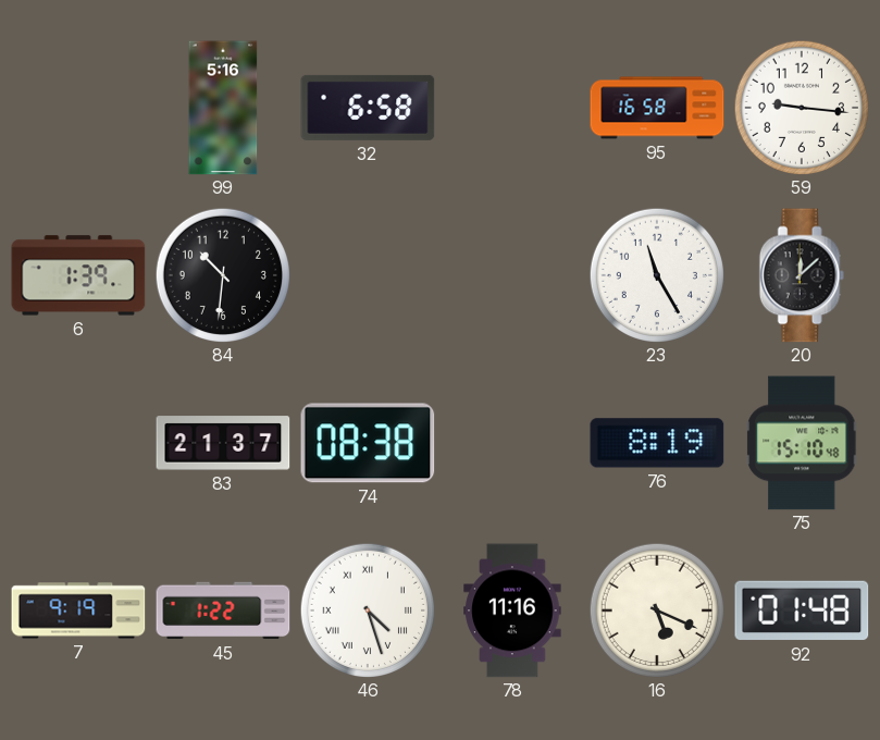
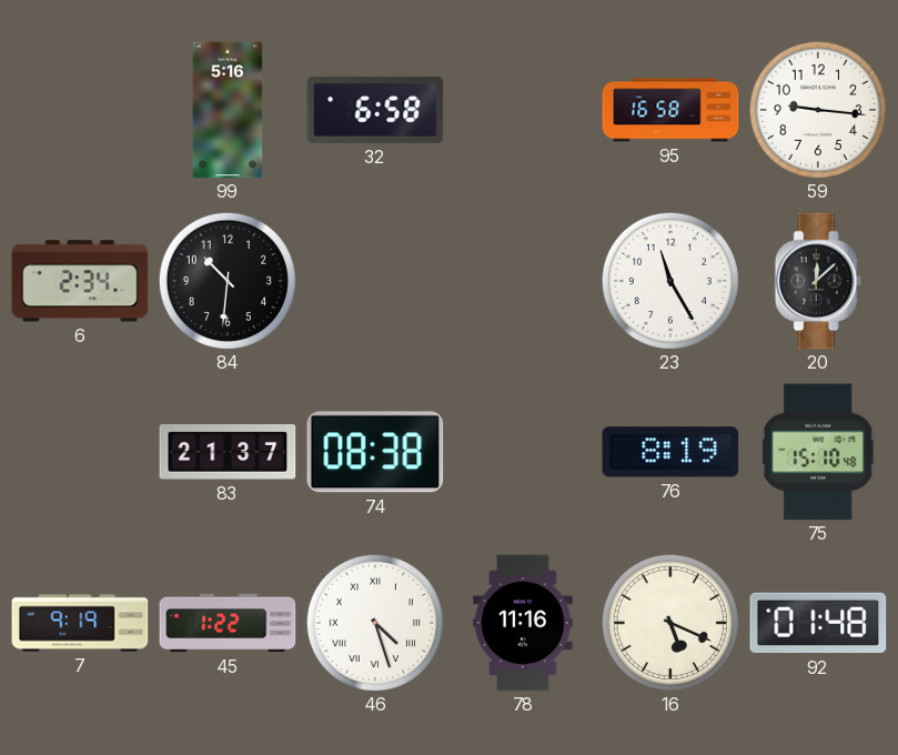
6: 1:39 -> 2:34
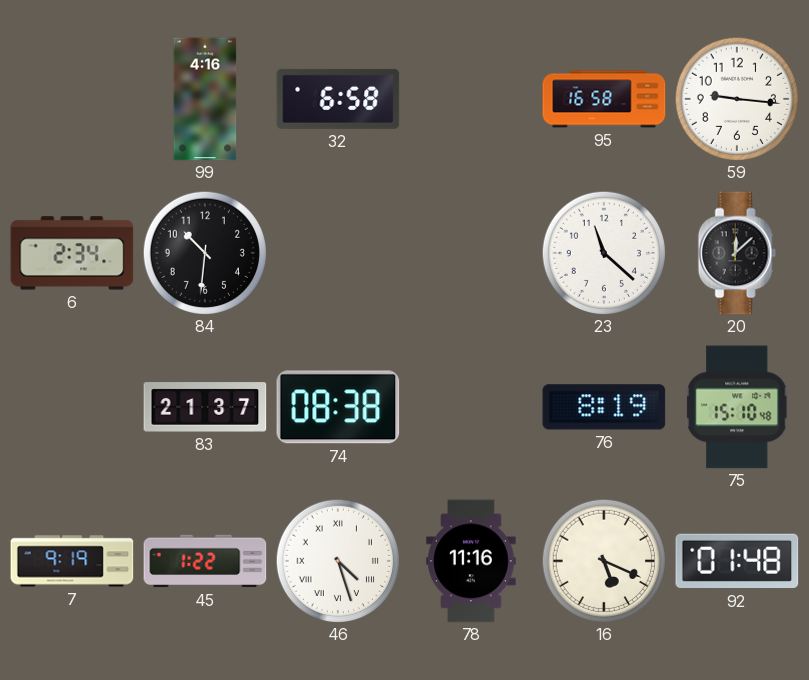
99: 5:16 -> 4:16
23: 11:25 -> 11:22
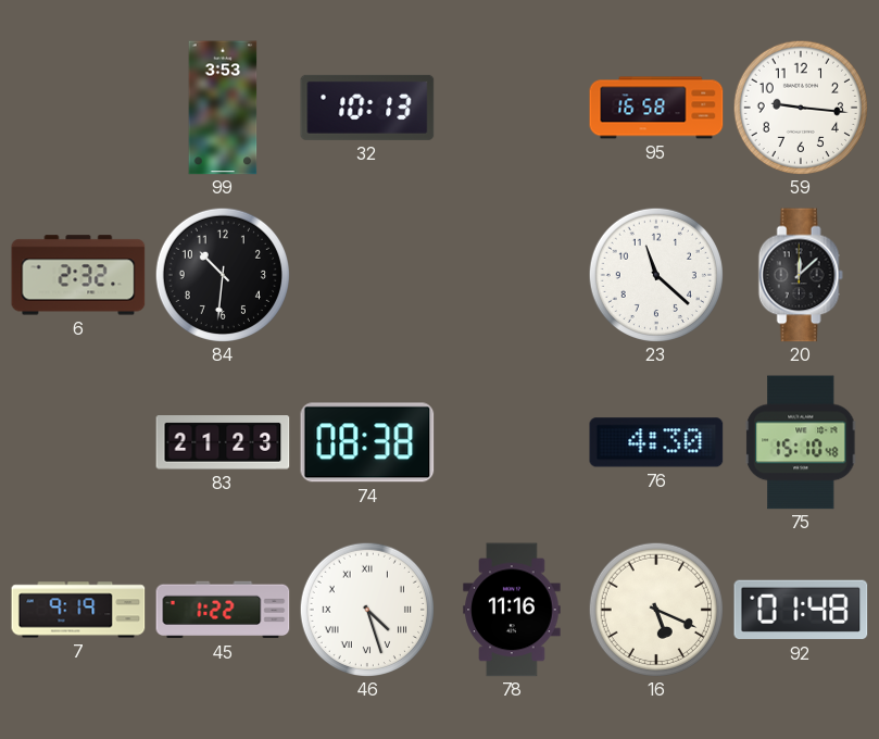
99: 4:16 -> 3:53
32: 6:58 -> 10:13
6: 2:34 -> 2:32
83: 21:37 -> 21:23
76: 8:19 -> 4:30
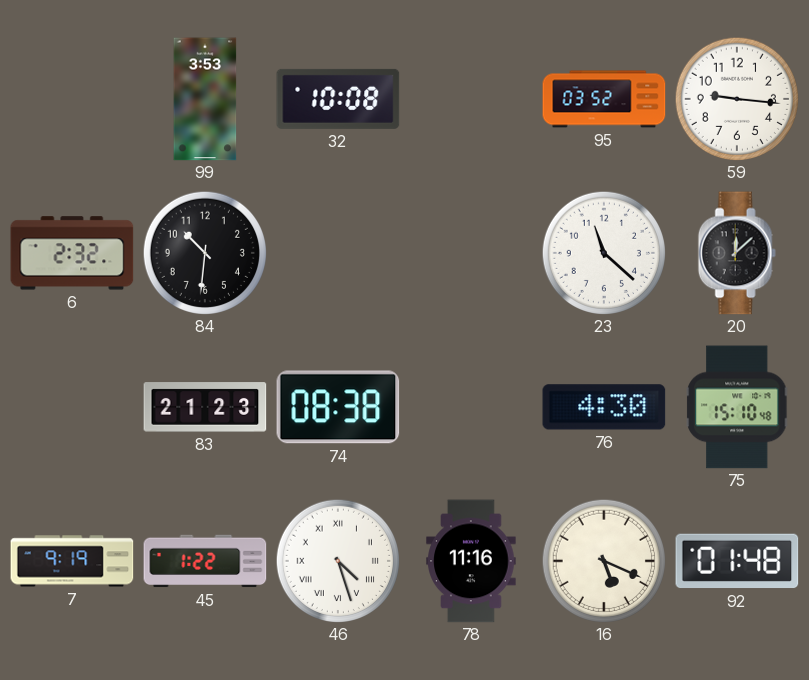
32: 10:13 -> 10:08
95: 16:58 -> 03:52
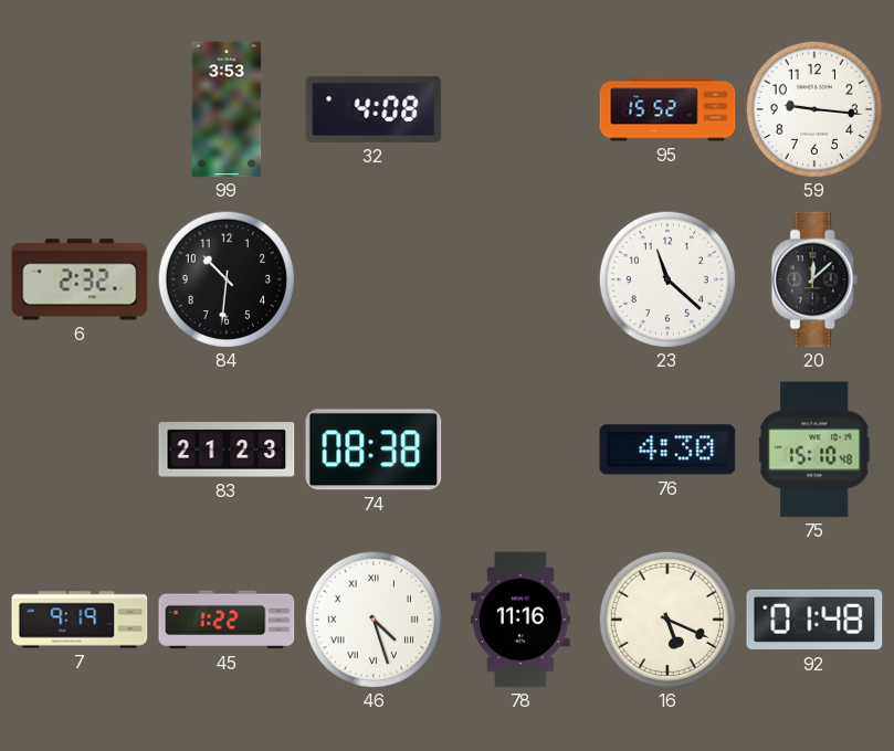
32: 10:08 -> 4:08
95: 03:52 -> 15:52
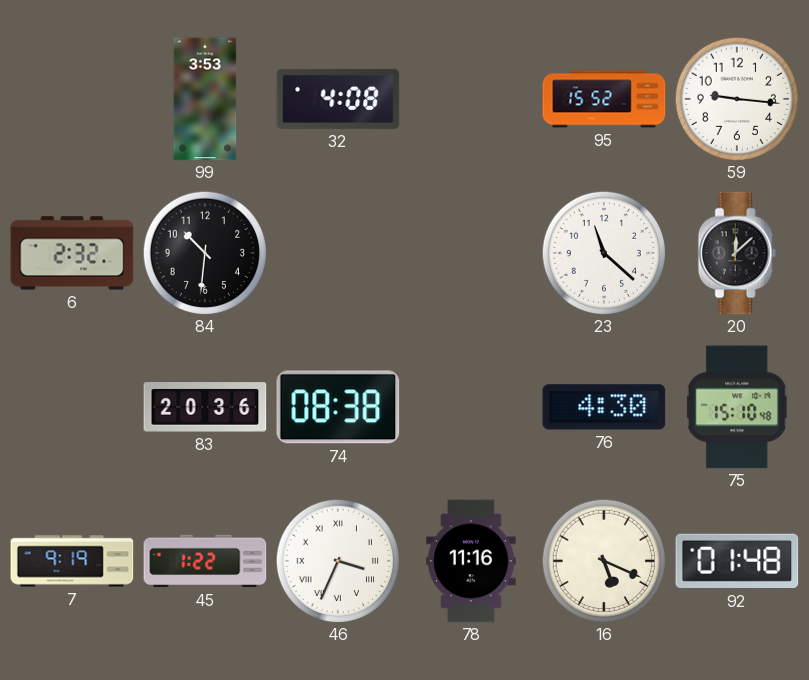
83: 21:23 -> 20:36
46: 4:27 -> 3:34
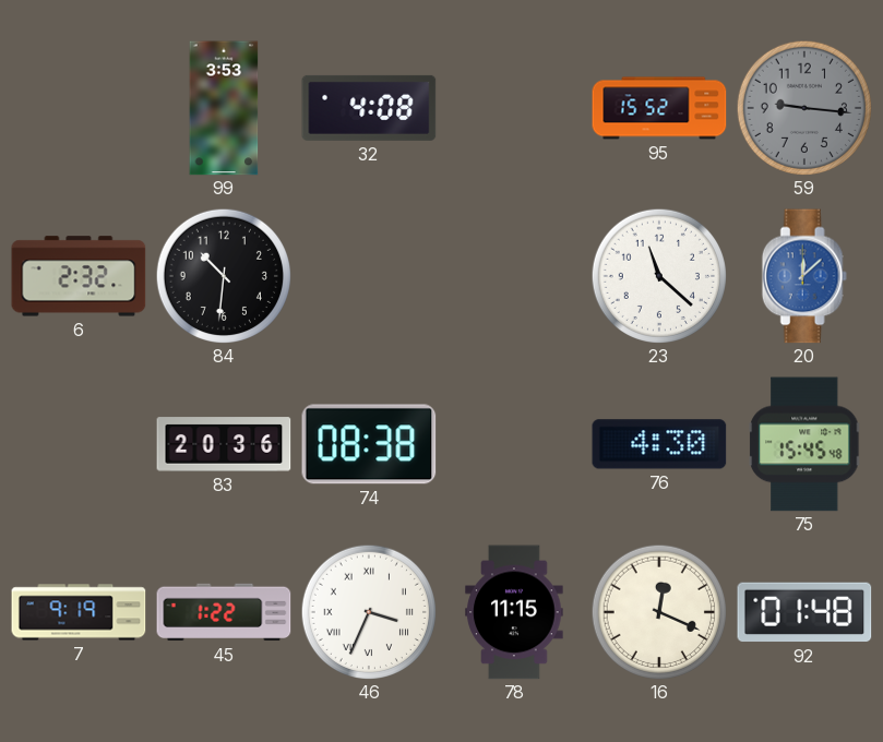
59 dial: white -> grey
20 dial: black -> blue
75: 15:10 -> 15:45
78: 11:16 -> 11:15
16: 5:19 -> 12:19
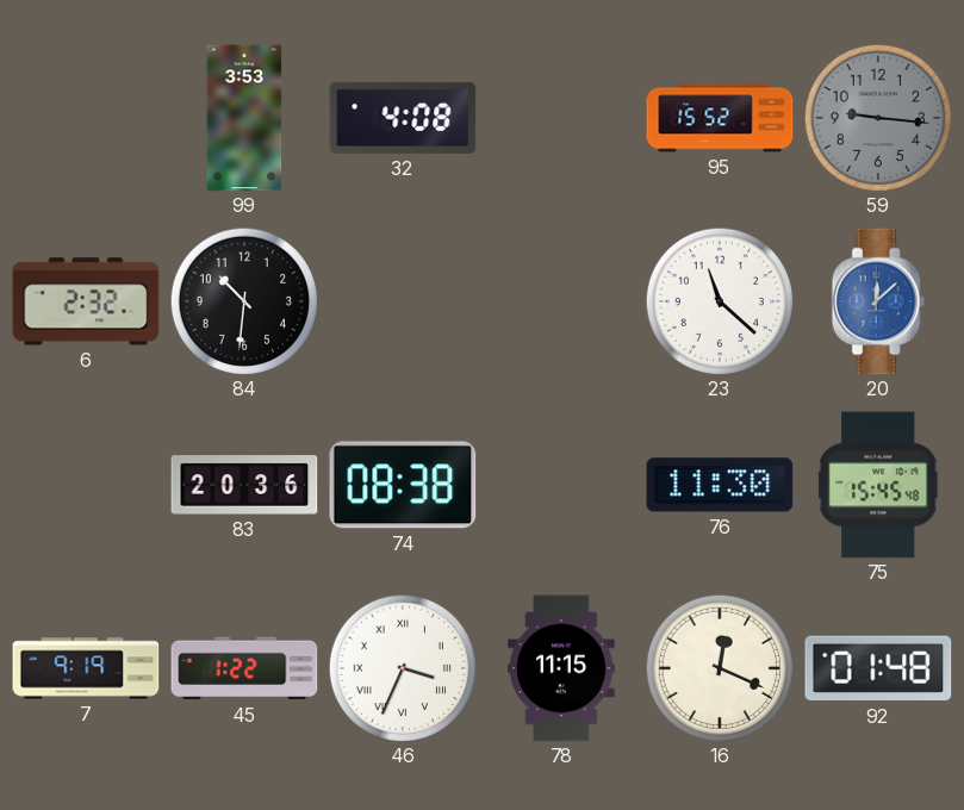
76: 4:30 -> 11:30
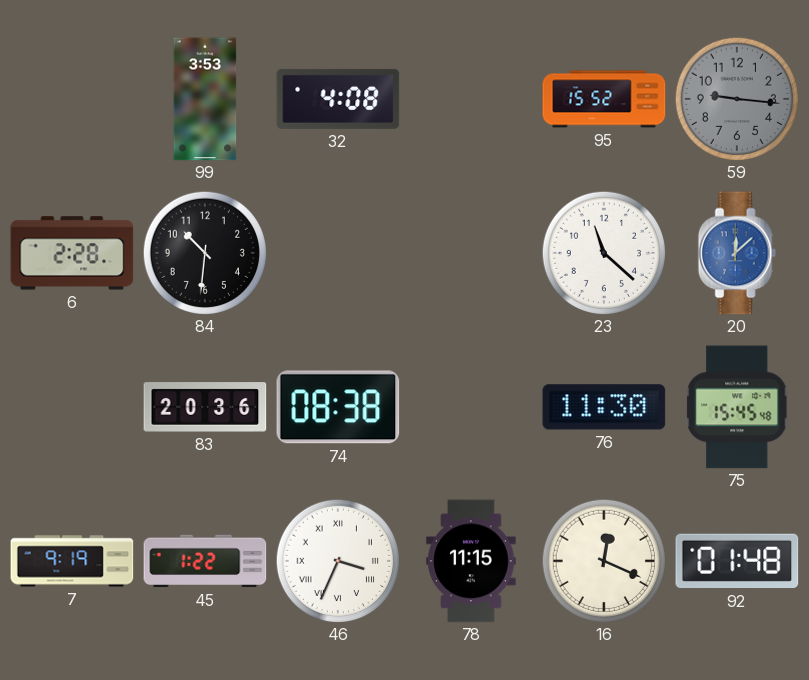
6: 2:32 -> 2:28
